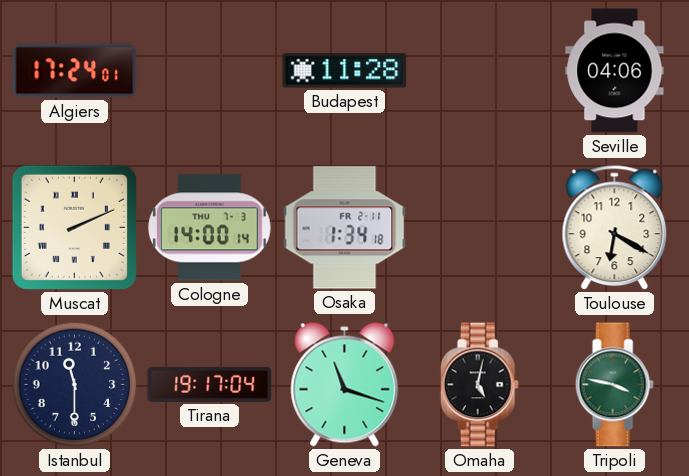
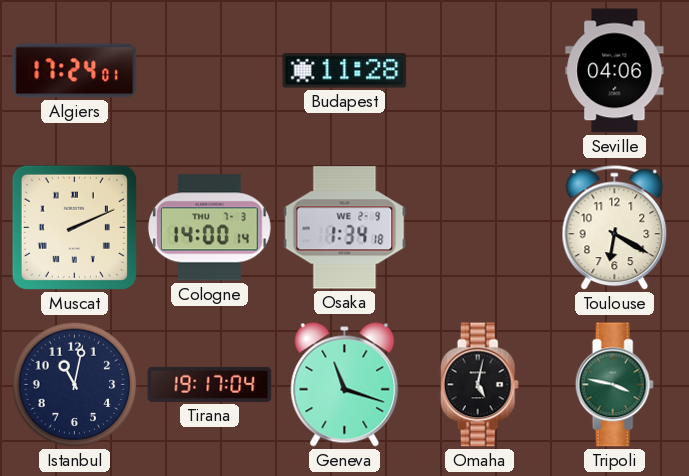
Osaka date: FR 2-11 -> WE 2-9
Istanbul: 11:30 -> 11:02
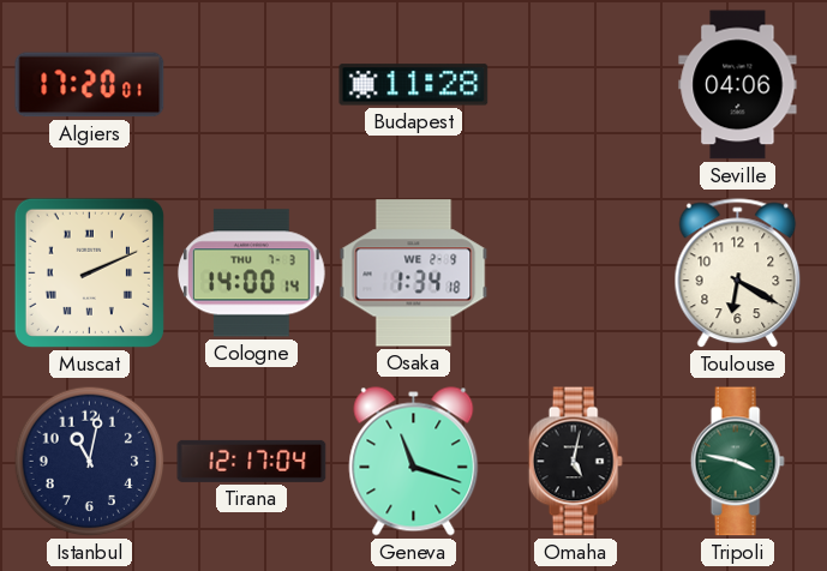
Algiers: 17:24 -> 17:20
Tirana: 19:17 -> 12:17
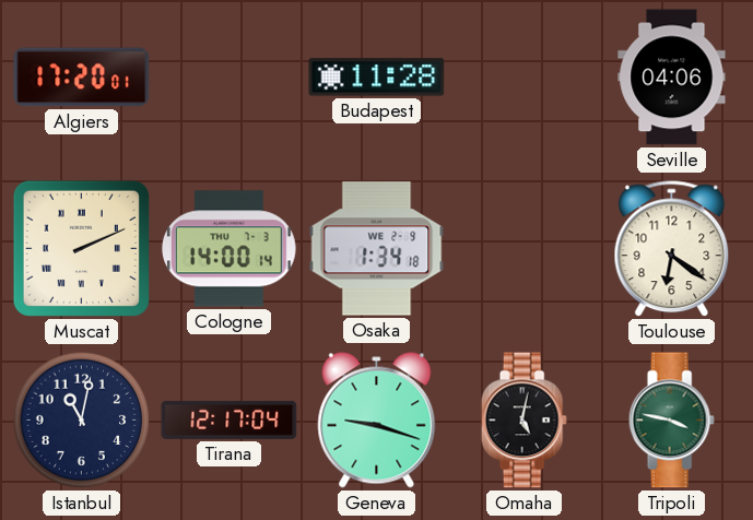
Toulouse: 6:20 -> 6:21
Geneva: 11:18 -> 9:18
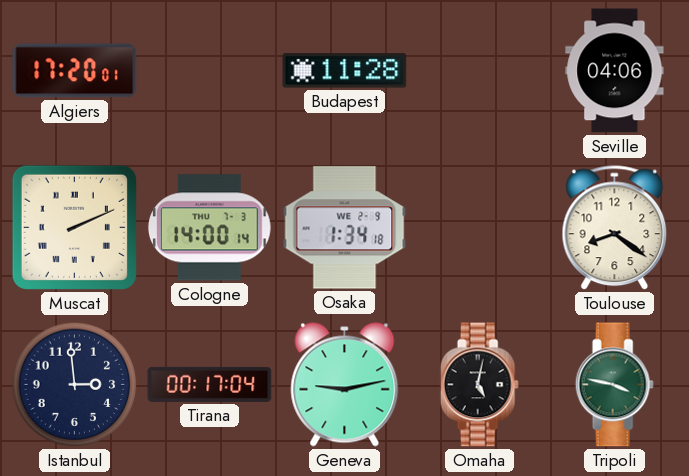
Toulouse: 6:21 -> 8:21
Istanbul: 11:02 -> 2:59
Tirana: 12:17 -> 00:17
Geneva: 9:18 -> 9:13
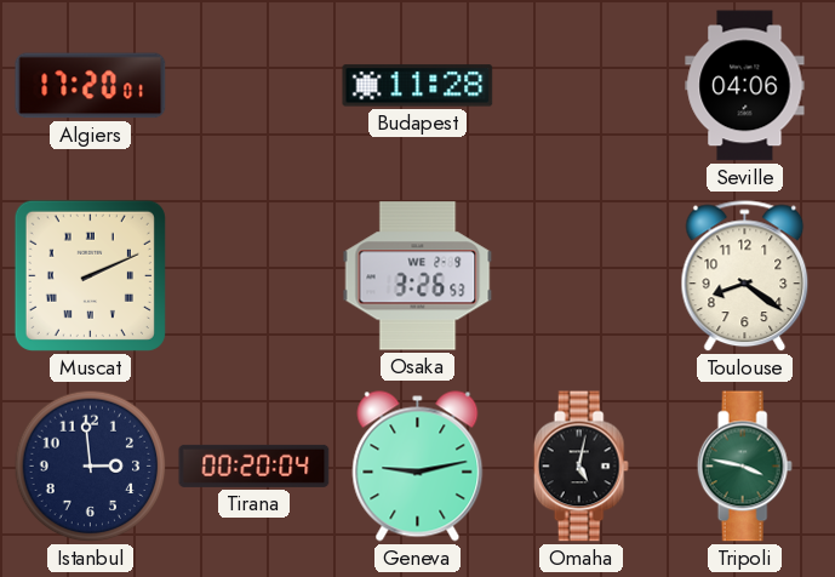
Cologne: 14:00 -> none
Osaka: 1:34 -> 3:26
Tirana: 00:17 -> 00:20
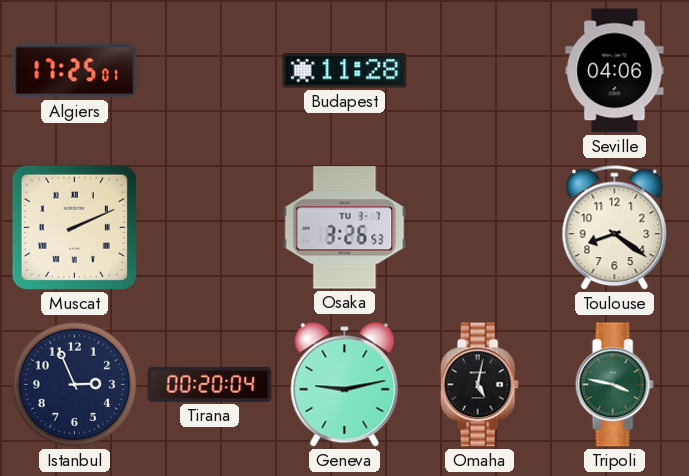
Algiers: 17:20 -> 17:25
Osaka date: WE 2-9 -> TU 3-7
Istanbul: 2:59 -> 2:56
